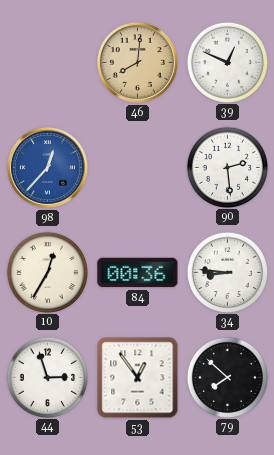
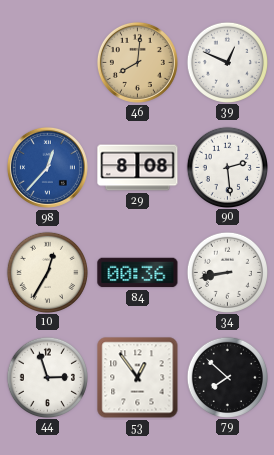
29: none -> 8:08
34: 8:46 -> 8:43
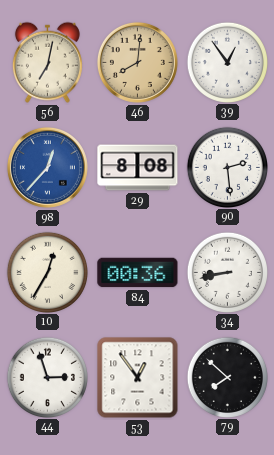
56: none -> 7:02
39: 12:49 -> 12:54
